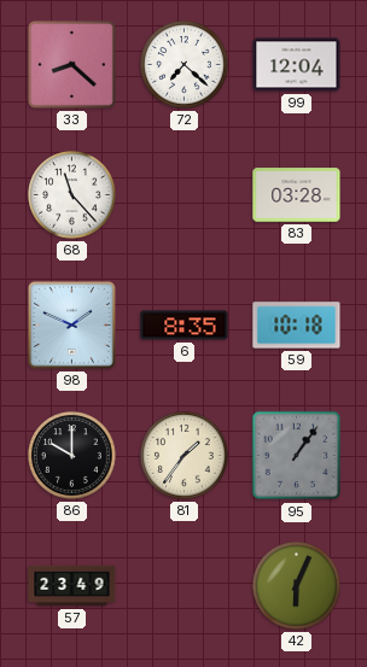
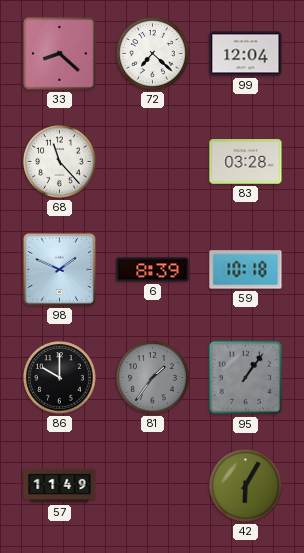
6: 8:35 -> 8:39
81 dial: cream -> grey
57: 23:49 -> 11:49
42: 6:04 -> 6:05
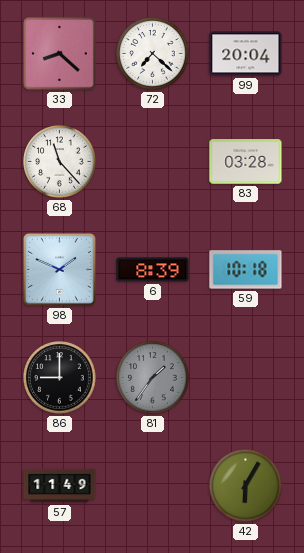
99: 12:04 -> 20:04
86: 10:00 -> 9:00
95: 1:06 -> none
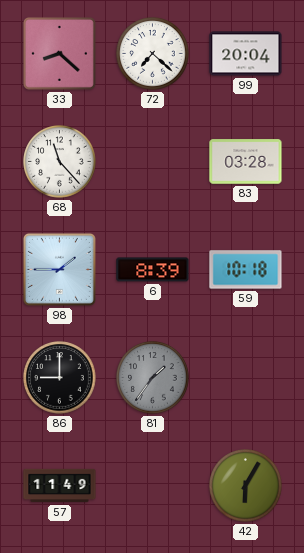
98: 1:49 -> 1:45
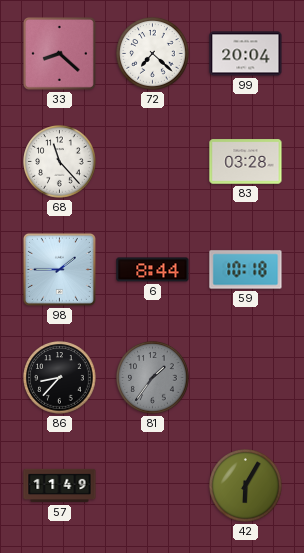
6: 8:39 -> 8:44
86: 9:00 -> 8:37
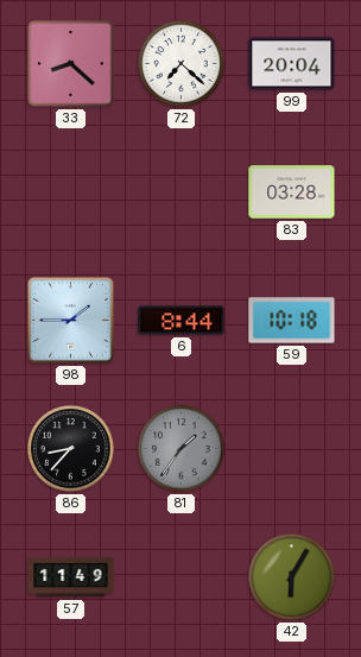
68: 11:23 -> none
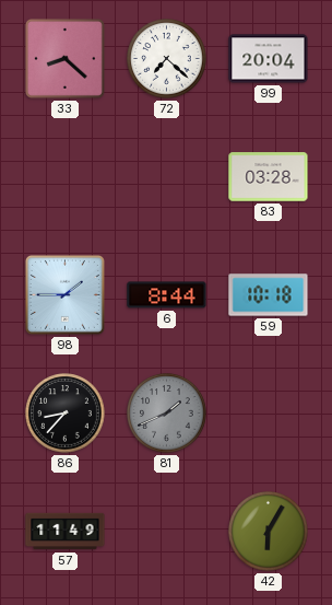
81: 1:36 -> 1:41
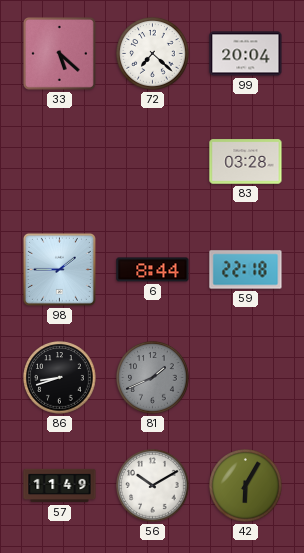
33: 8:22 -> 5:22
59: 10:18 -> 22:18
86: 8:37 -> 8:42
56: none -> 10:10
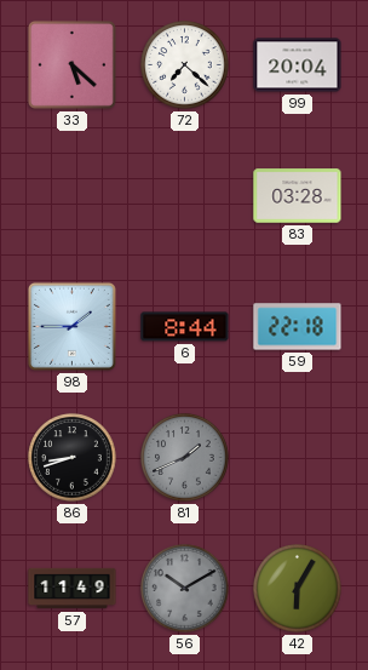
56 dial: white -> grey
